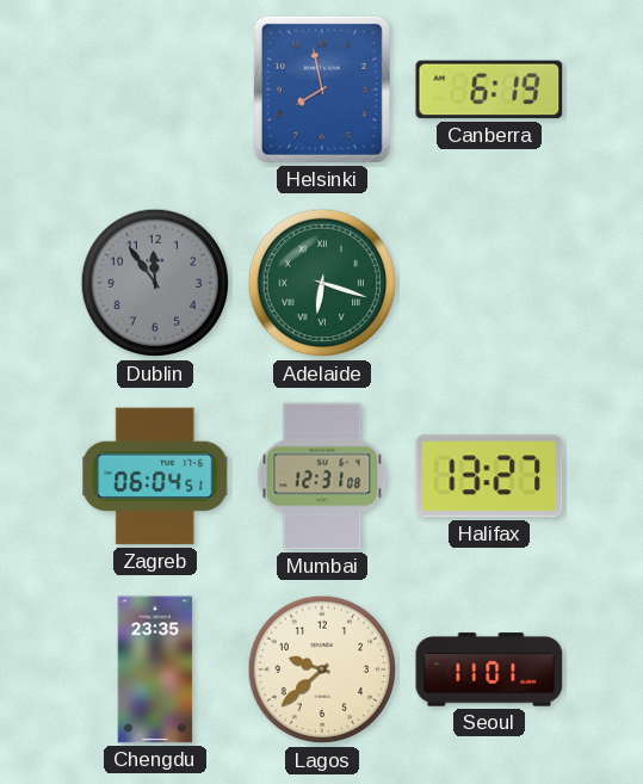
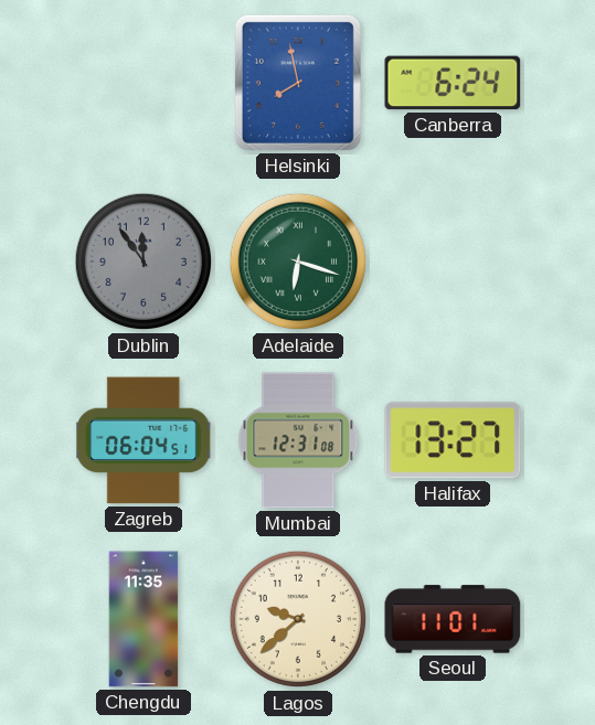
Canberra: 6:19 -> 6:24
Chengdu: 23:35 -> 11:35
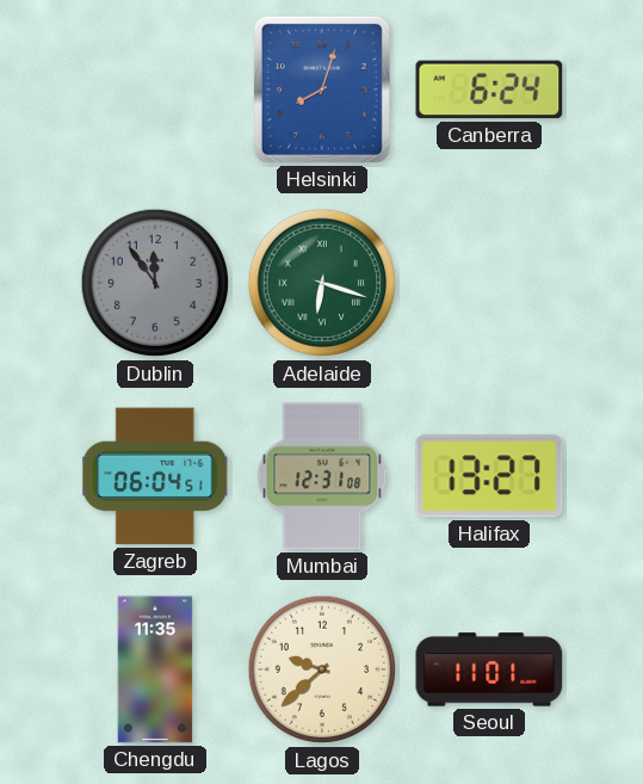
Helsinki: 7:58 -> 8:03
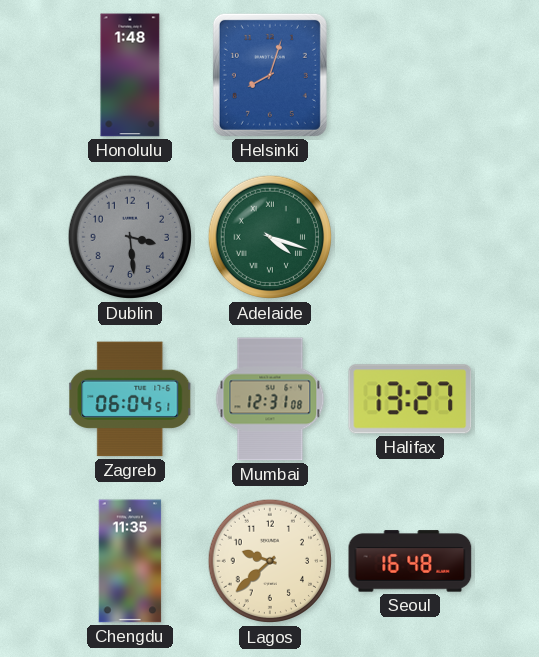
Honolulu: none -> 1:48
Canberra: 6:24 -> none
Dublin: 11:54 -> 3:29
Adelaide: 6:18 -> 4:18
Seoul: 11:01 -> 16:48
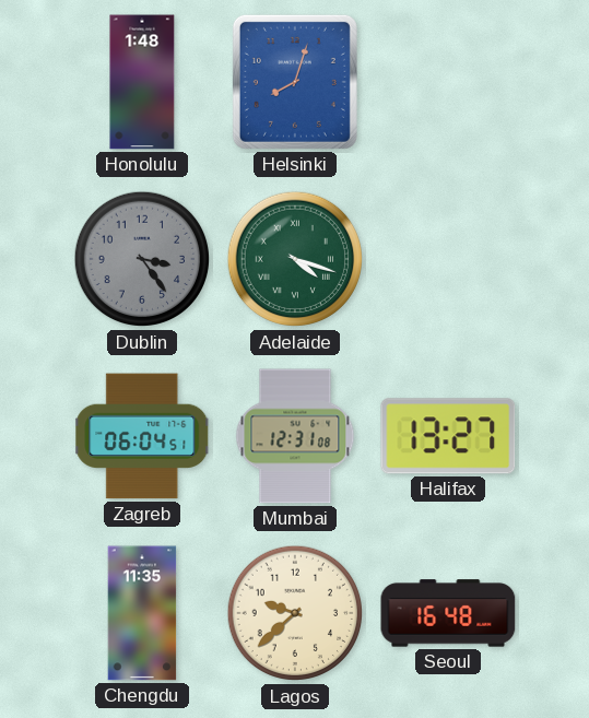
Dublin: 3:29 -> 3:24
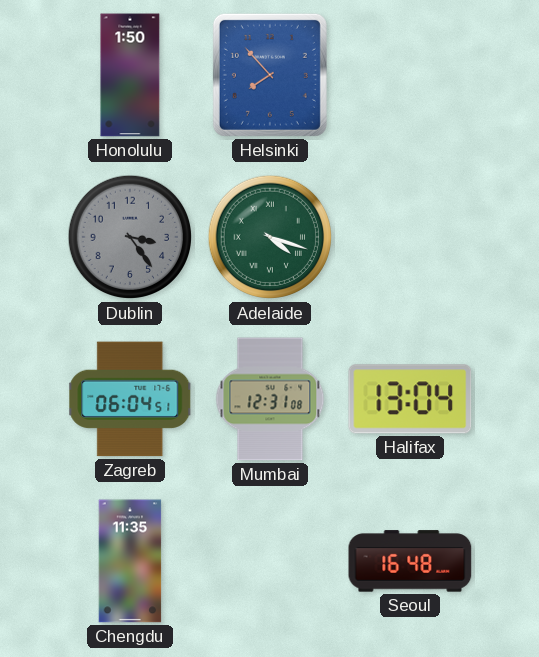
Honolulu: 1:48 -> 1:50
Helsinki: 8:03 -> 7:53
Halifax: 13:27 -> 13:04
Lagos: 9:38 -> none
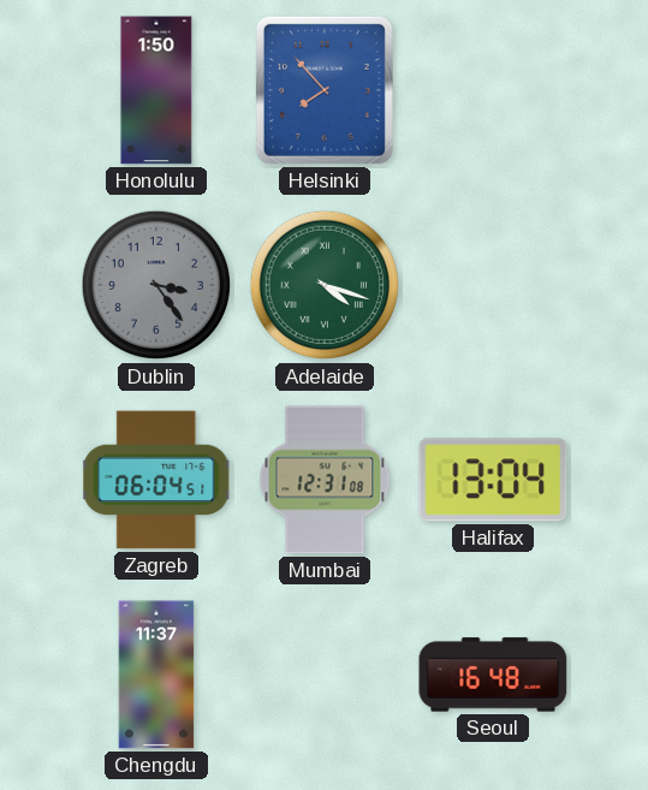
Chengdu: 11:35 -> 11:37
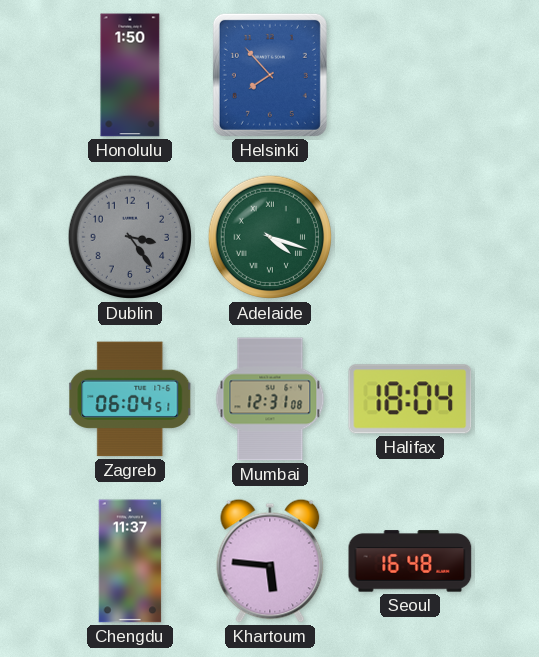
Halifax: 13:04 -> 18:04
Khartoum: none -> 5:46
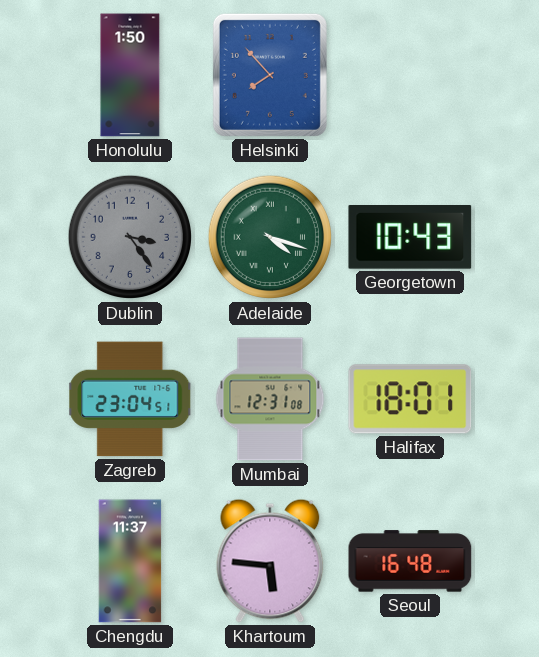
Georgetown: none -> 10:43
Zagreb: 06:04 -> 23:04
Halifax: 18:04 -> 18:01
